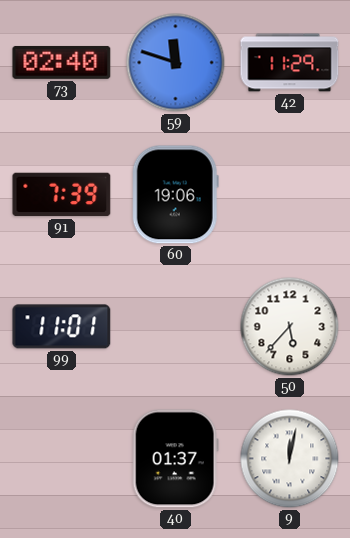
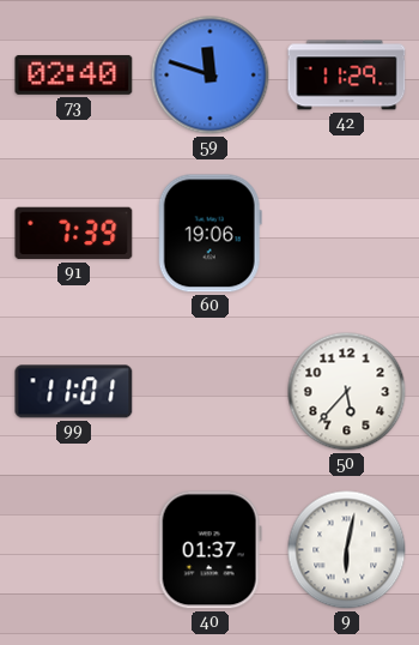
9: 12:02 -> 6:02
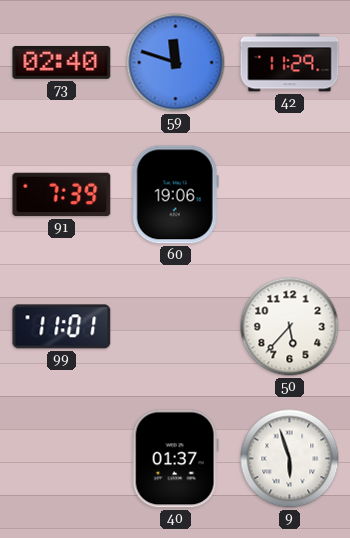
9: 6:02 -> 5:57
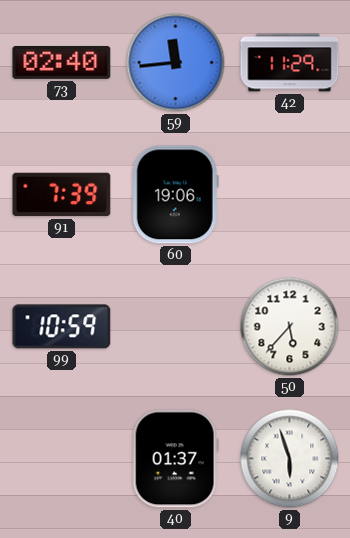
59: 11:48 -> 11:44
99: 11:01 -> 10:59
